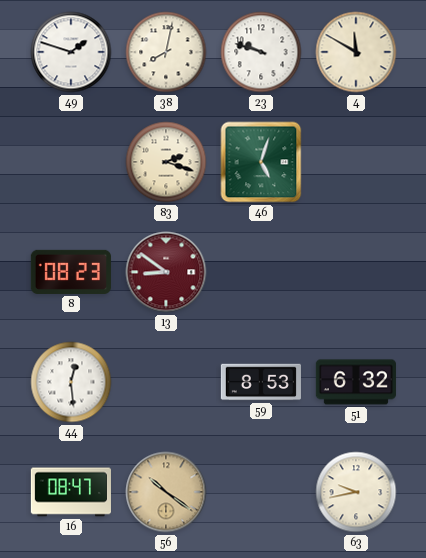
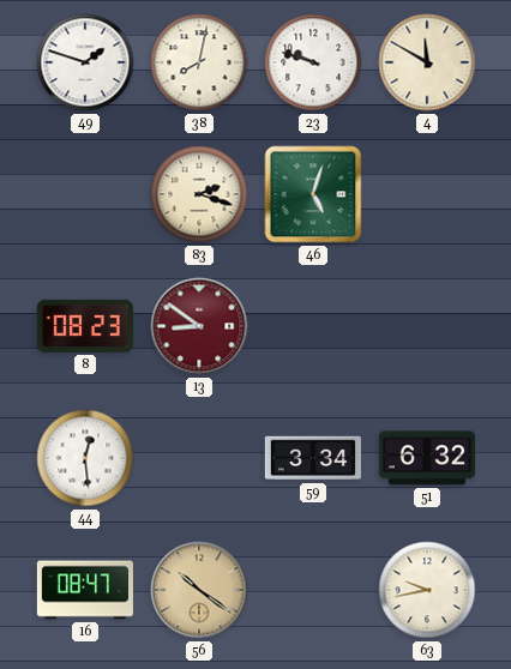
59: 8:53 -> 3:34
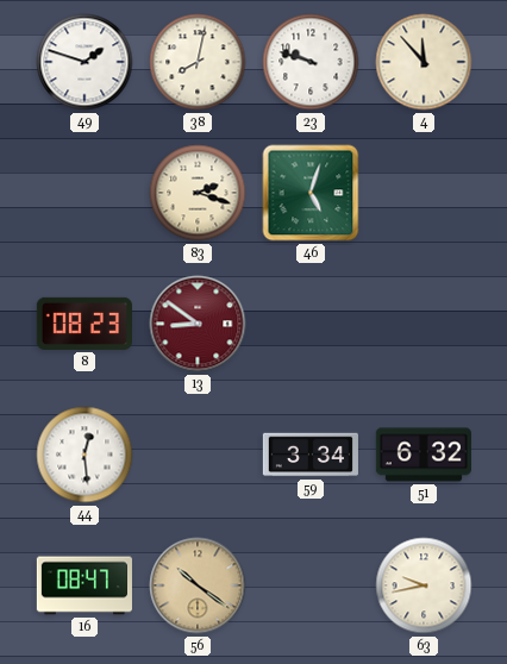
4: 11:50 -> 11:53
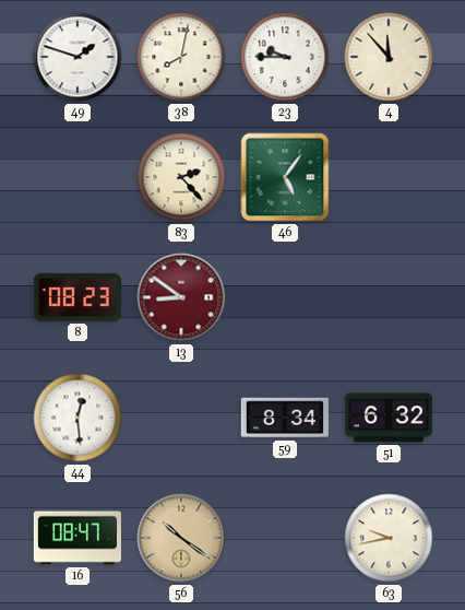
23: 9:48 -> 9:45
83: 2:18 -> 2:23
46: 5:03 -> 5:06
59: 3:34 -> 8:34
